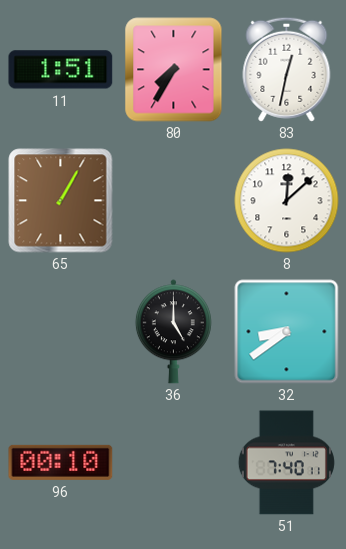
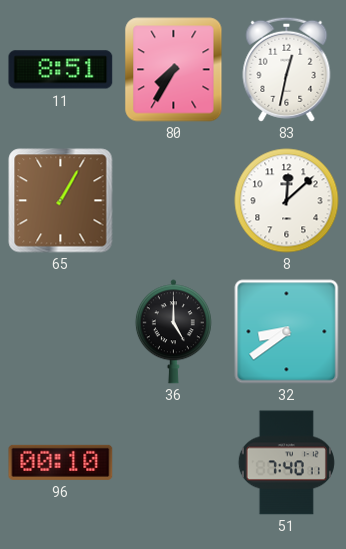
11: 1:51 -> 8:51
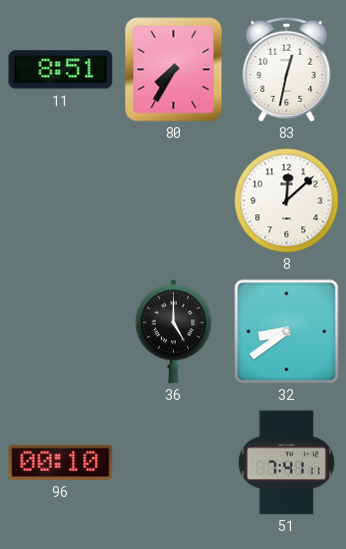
65: 1:05 -> none
51: 7:40 -> 7:41
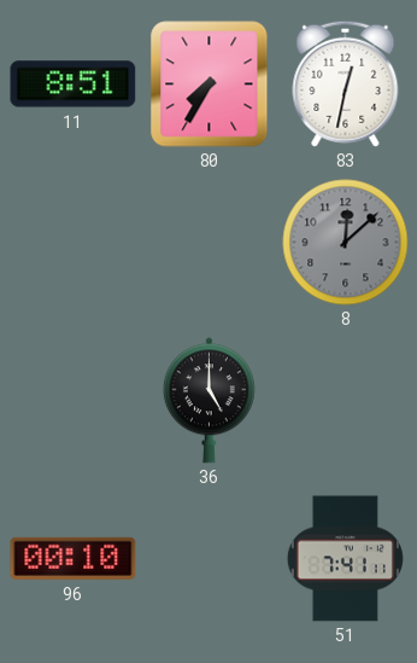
8 dial: white -> grey
32: 8:39 -> none
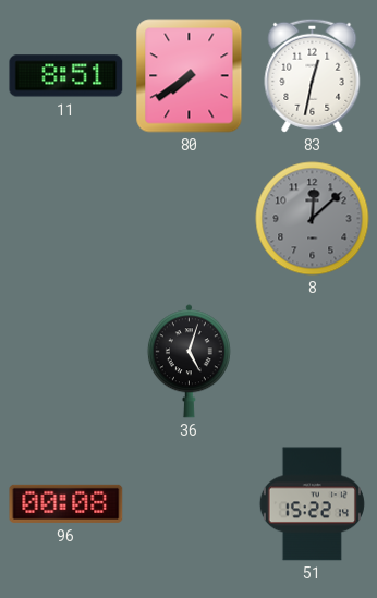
80: 7:35 -> 7:39
36: 5:00 -> 5:03
96: 00:10 -> 00:08
51: 7:41 -> 15:22
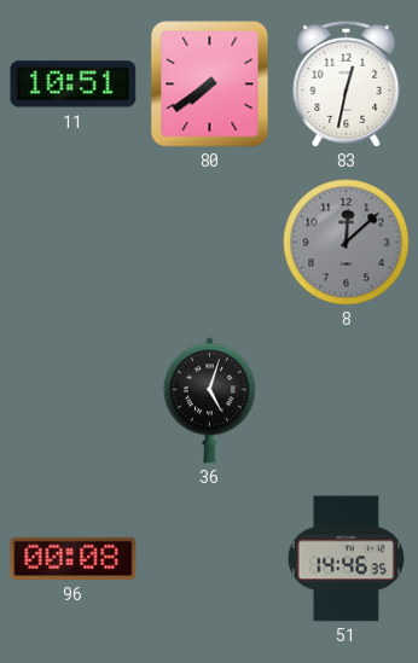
11: 8:51 -> 10:51
51: 15:22 -> 14:46
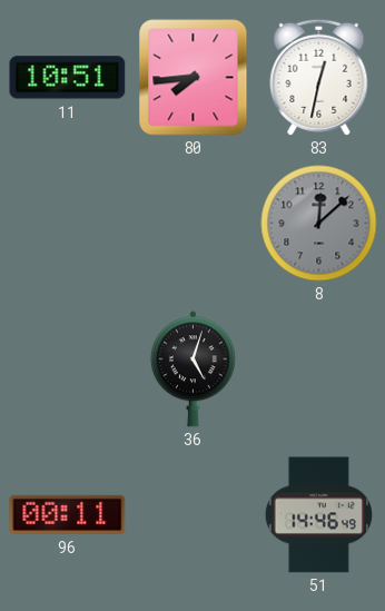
80: 7:39 -> 7:44
96: 00:08 -> 00:11
51: 14:46:35 -> 14:46:49
